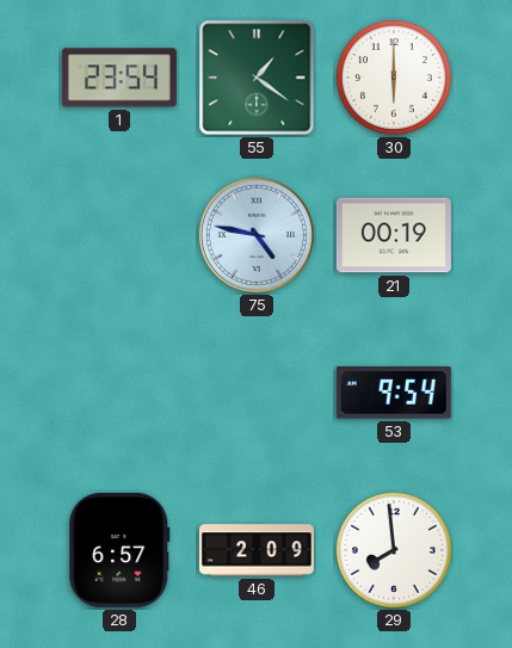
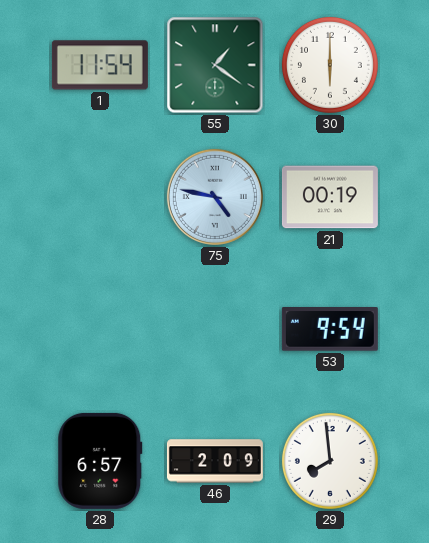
1: 23:54 -> 11:54
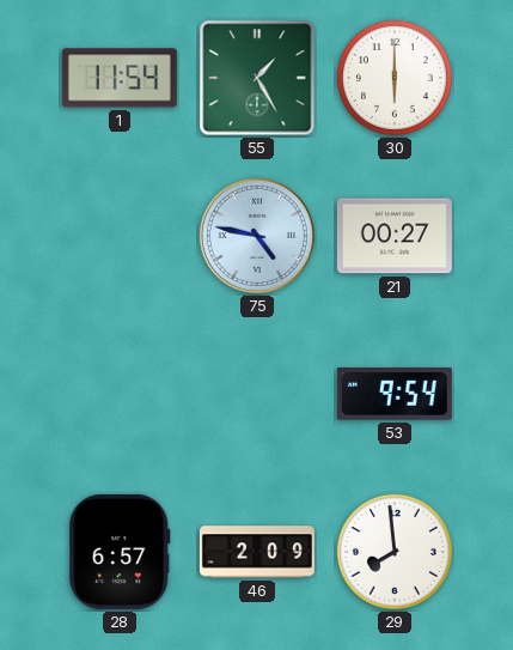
55: 1:21 -> 1:25
21: 00:19 -> 00:27
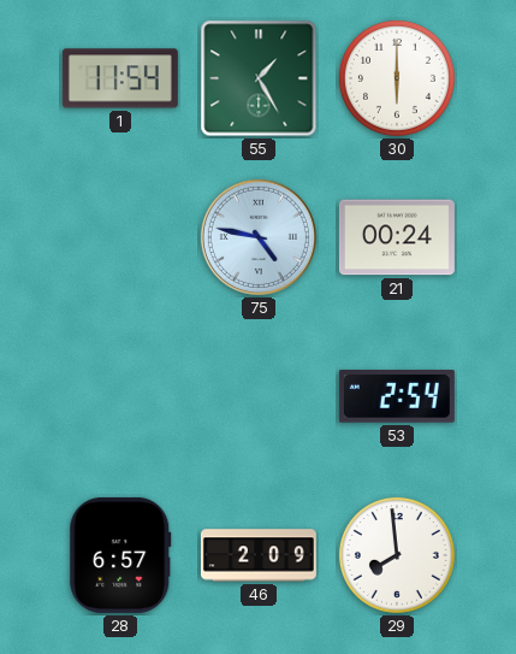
21: 00:27 -> 00:24
53: 9:54 -> 2:54
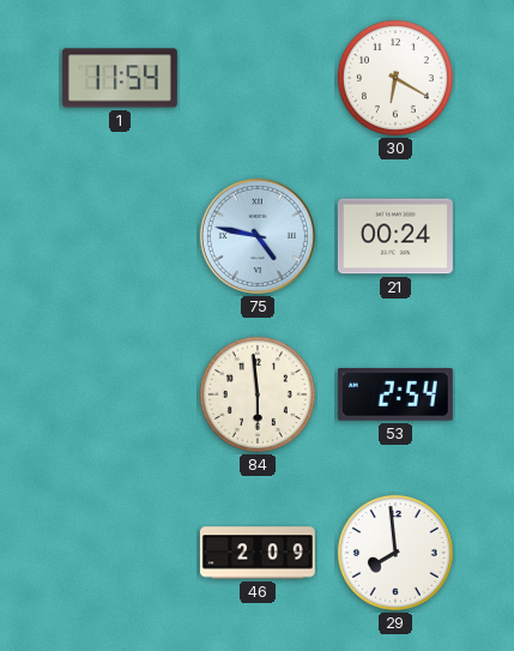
55: 1:25 -> none
30: 6:00 -> 6:20
84: none -> 5:59
28: 6:57 -> none
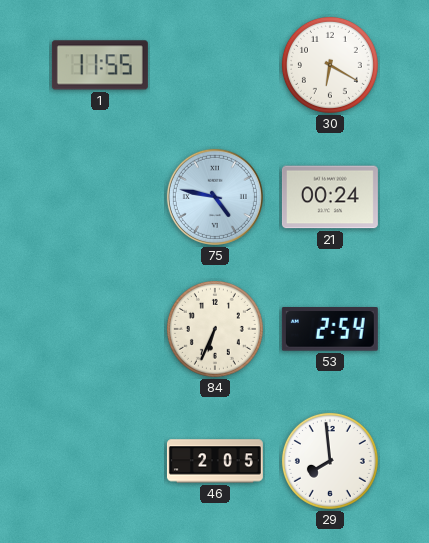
1: 11:54 -> 11:55
84: 5:59 -> 6:34
46: 2:09 -> 2:05
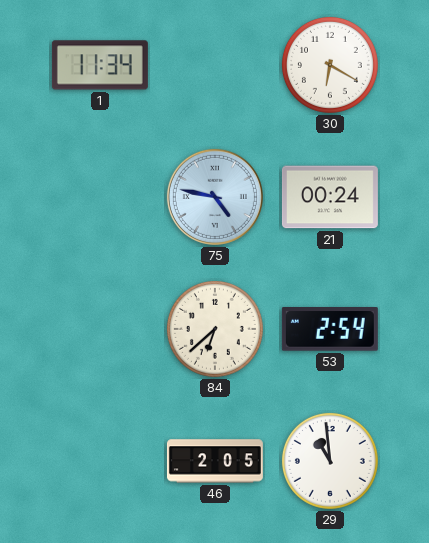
1: 11:55 -> 11:34
84: 6:34 -> 6:38
29: 7:59 -> 10:59
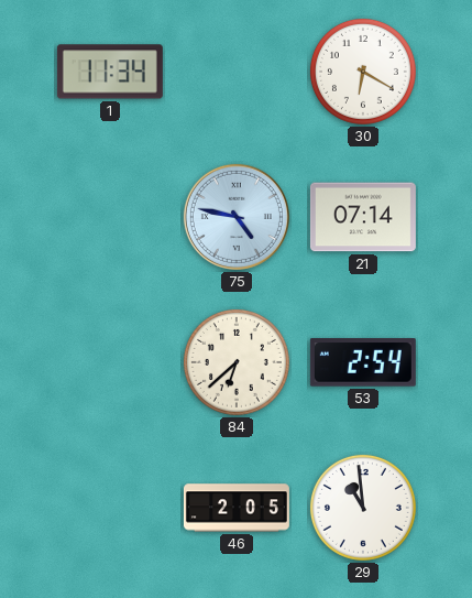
21: 00:24 -> 07:14
